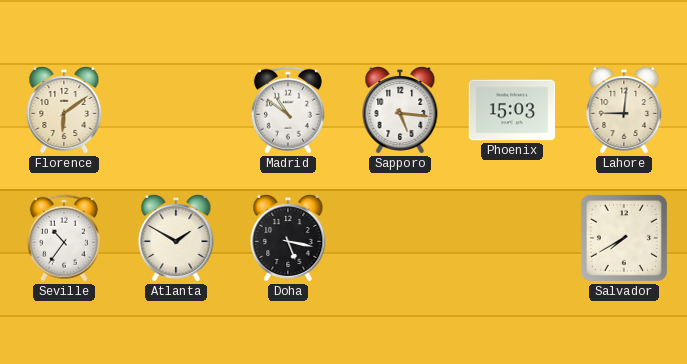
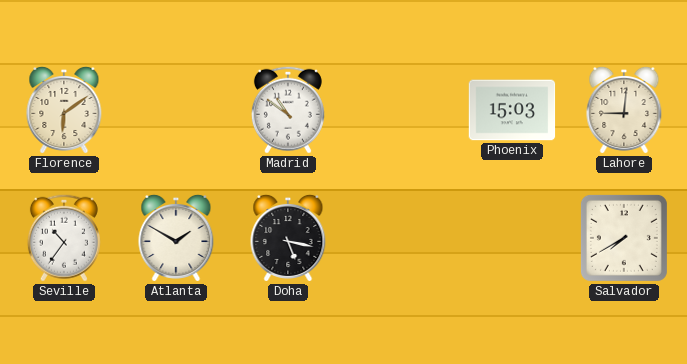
Sapporo: 5:16 -> none
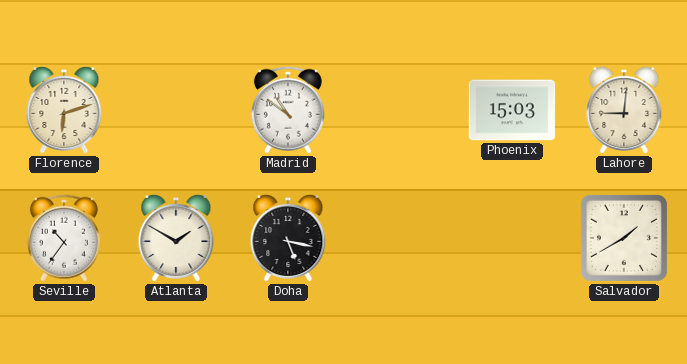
Florence: 6:09 -> 6:12
Salvador: 7:40 -> 1:40
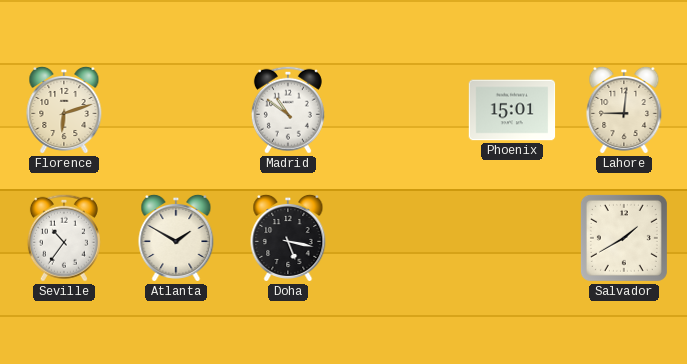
Phoenix: 15:03 -> 15:01
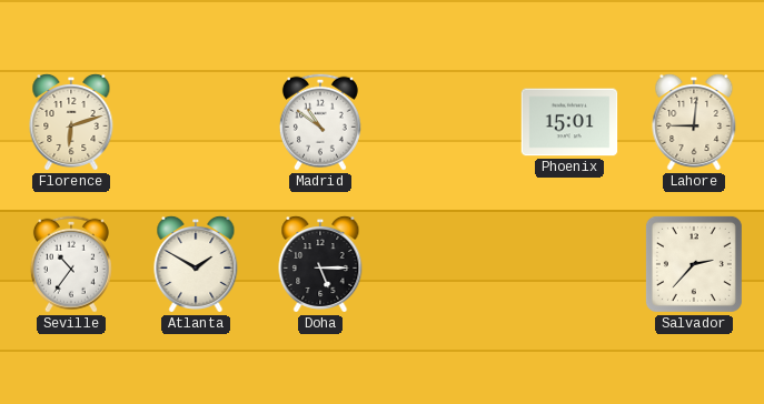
Doha: 5:17 -> 5:15
Salvador: 1:40 -> 2:37
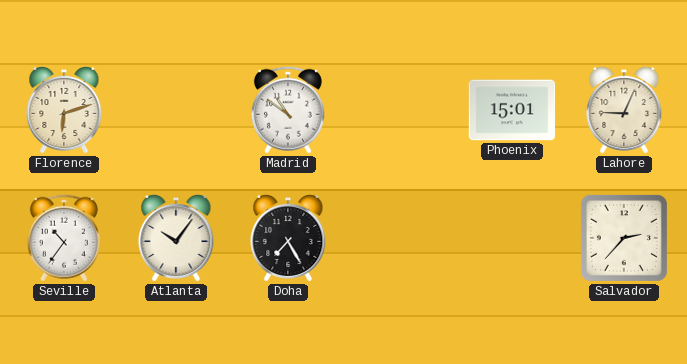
Lahore: 9:01 -> 9:04
Atlanta: 1:50 -> 10:06
Doha: 5:15 -> 7:25
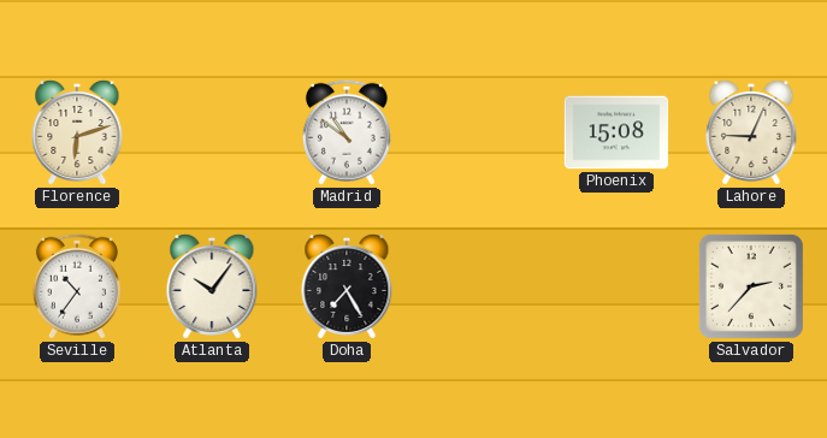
Phoenix: 15:01 -> 15:08
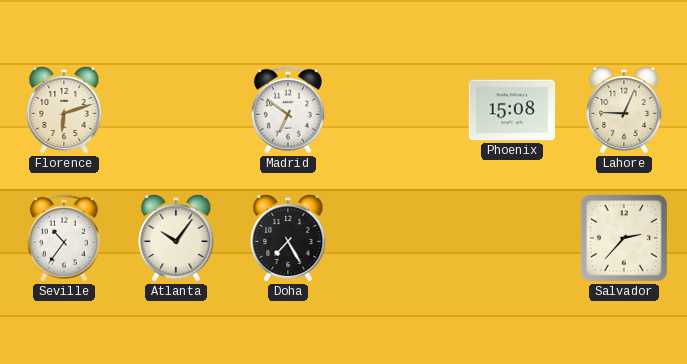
Madrid: 10:51 -> 6:51
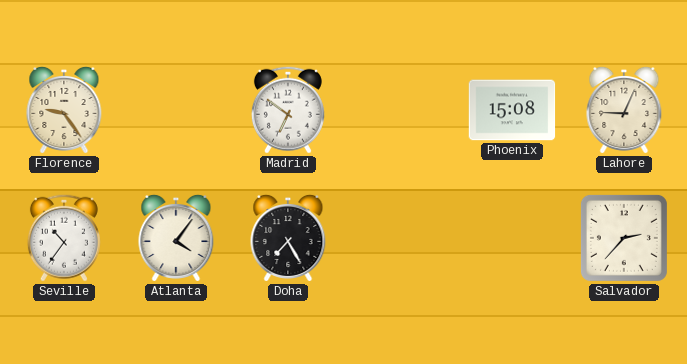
Florence: 6:12 -> 9:24
Atlanta: 10:06 -> 4:06
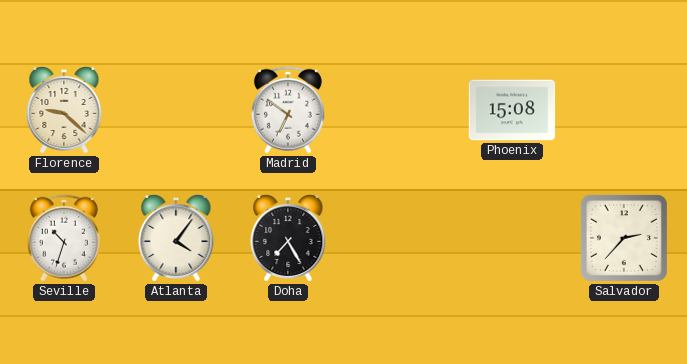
Florence: 9:24 -> 9:22
Lahore: 9:04 -> none
Seville: 10:36 -> 10:33
